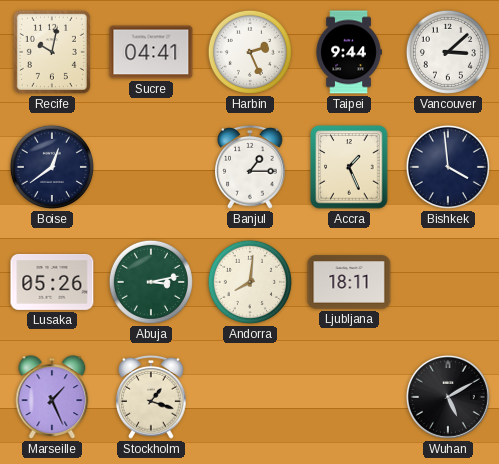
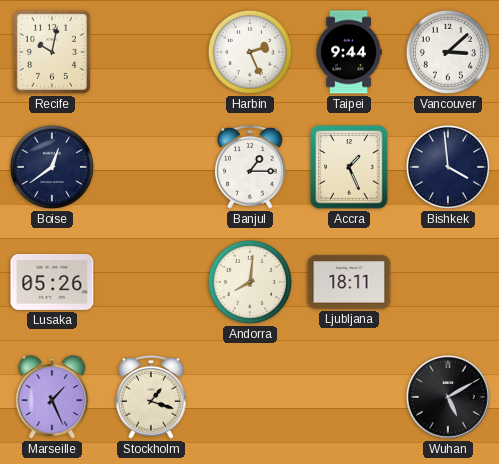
Sucre: 04:41 -> none
Abuja: 3:13 -> none
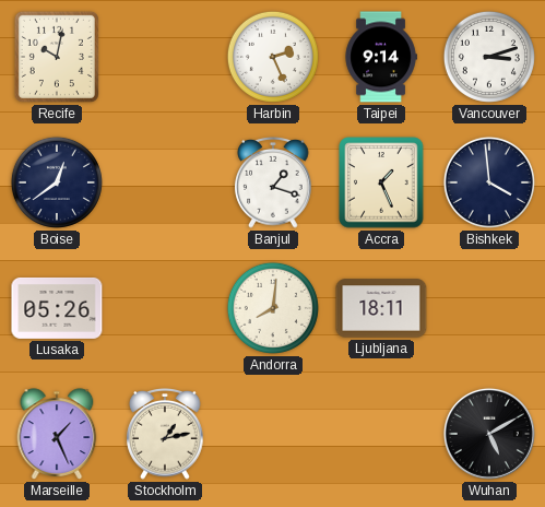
Taipei: 9:44 -> 9:14
Vancouver: 3:08 -> 3:12
Banjul: 1:15 -> 1:18
Stockholm: 1:18 -> 1:13
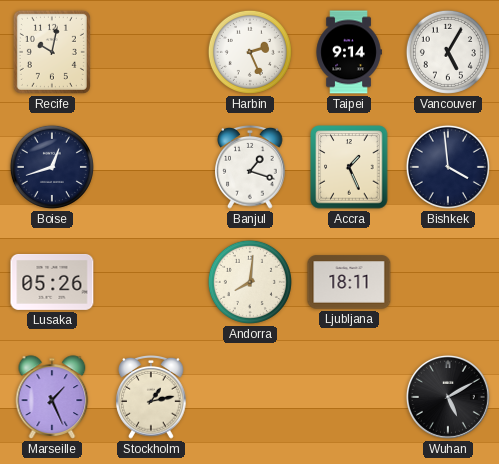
Vancouver: 3:12 -> 5:05
Boise: 12:39 -> 12:42
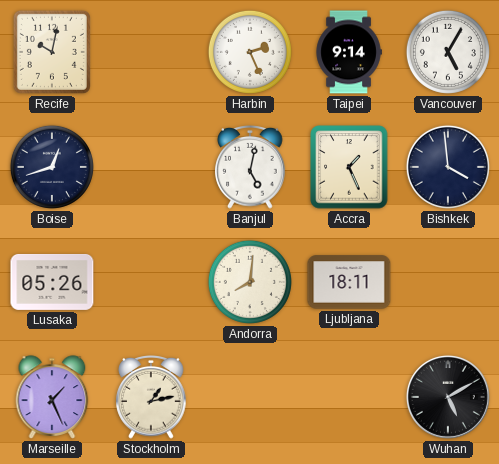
Banjul: 1:18 -> 5:02
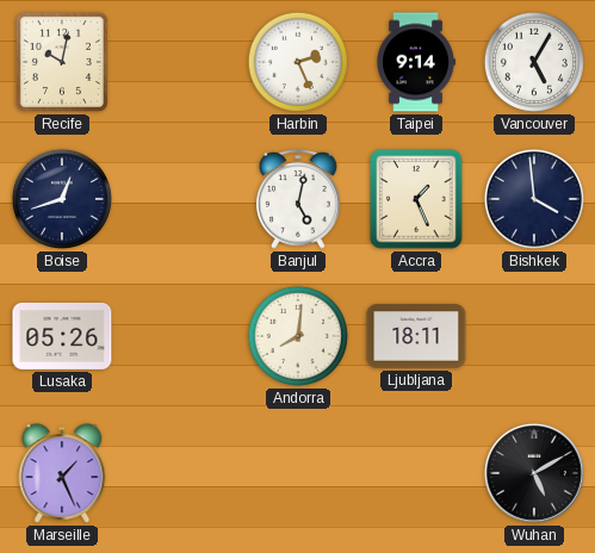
Stockholm: 1:13 -> none
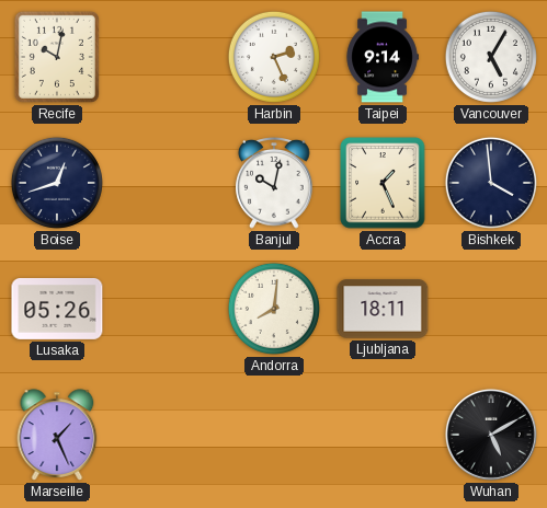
Banjul: 5:02 -> 10:02
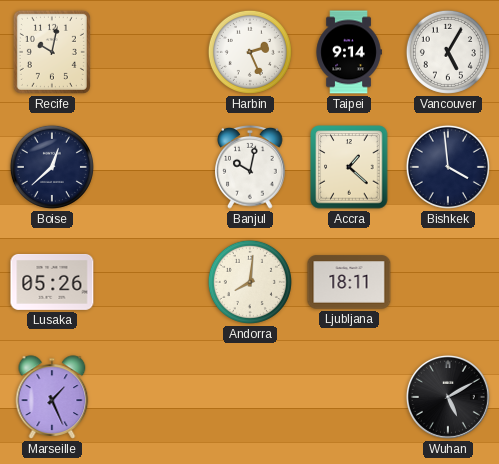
Boise: 12:42 -> 12:38
Accra: 1:26 -> 1:22
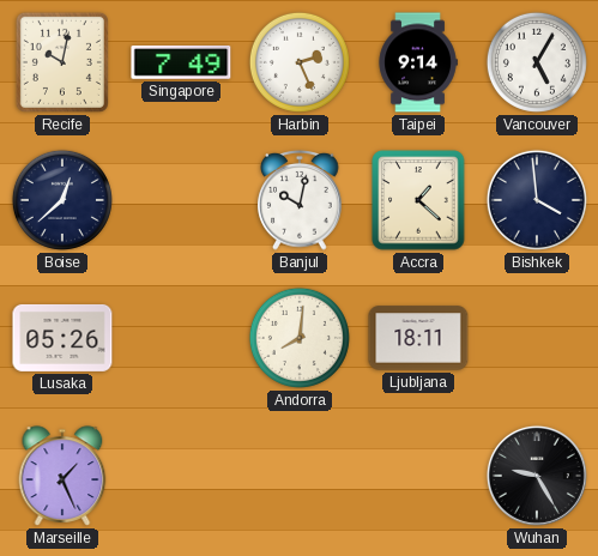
Singapore: none -> 7:49
Wuhan: 5:10 -> 9:25
